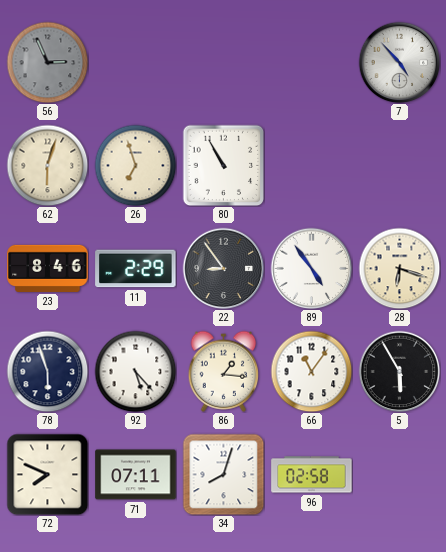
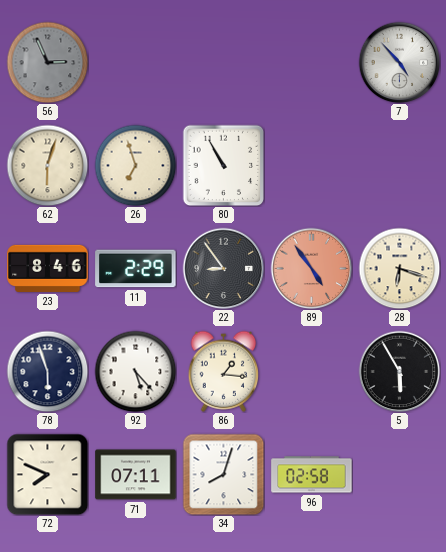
89 dial: white -> salmon
66: 11:06 -> none
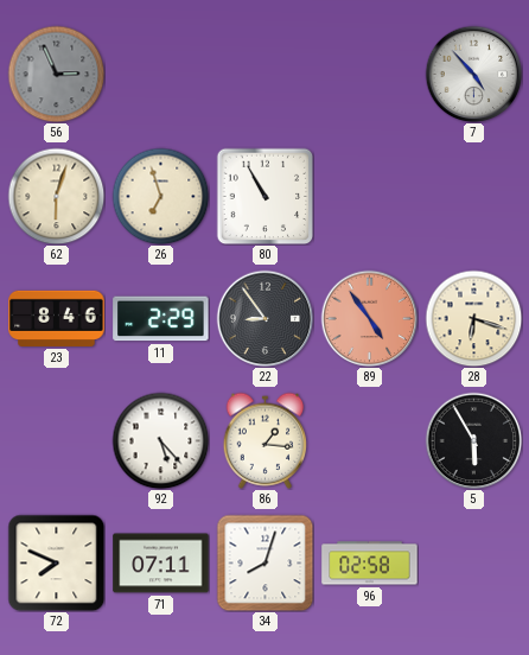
78: 5:57 -> none
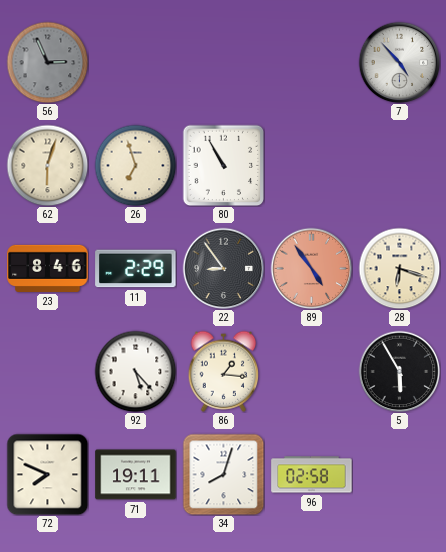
71: 07:11 -> 19:11
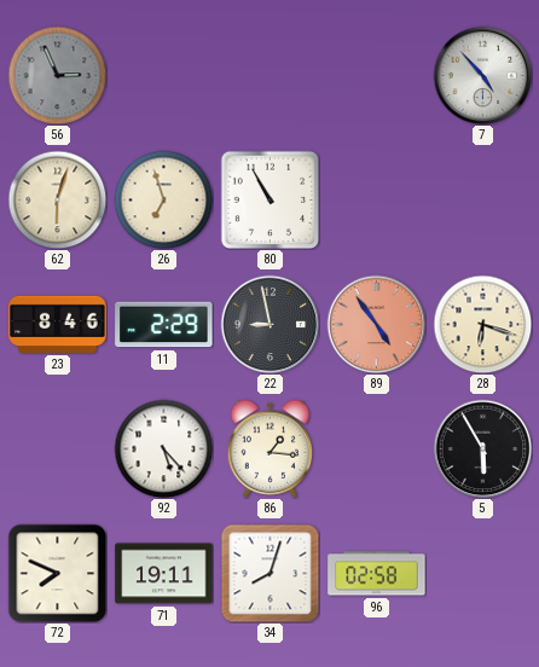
22: 8:54 -> 8:58
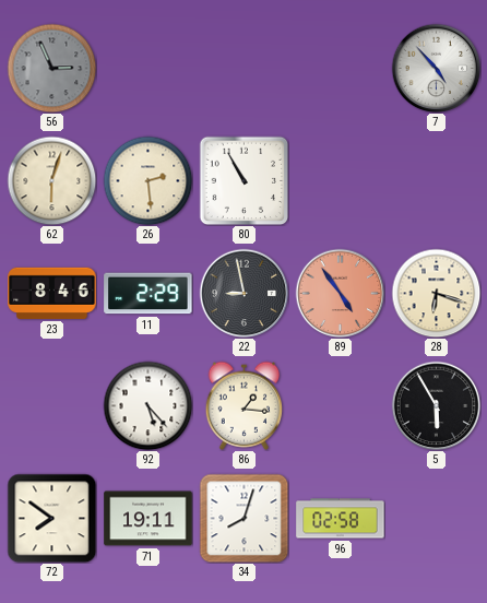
26: 6:57 -> 2:29
72: 7:49 -> 7:51
